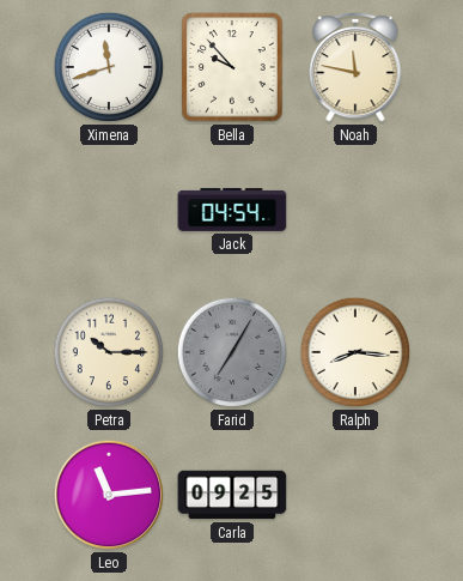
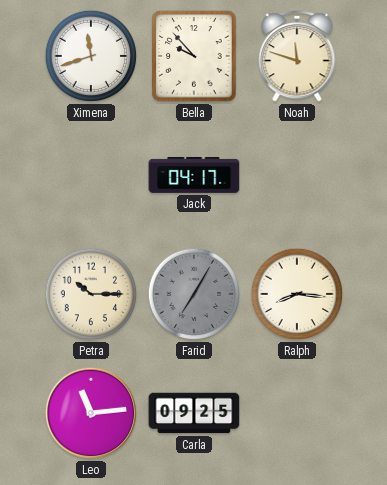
Noah: 11:47 -> 11:48
Jack: 04:54 -> 04:17
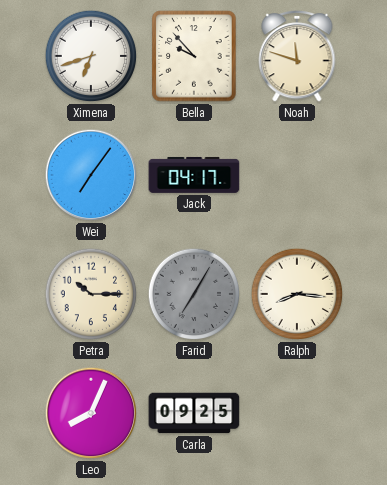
Ximena: 11:42 -> 6:42
Wei: none -> 7:06
Leo: 11:14 -> 8:04
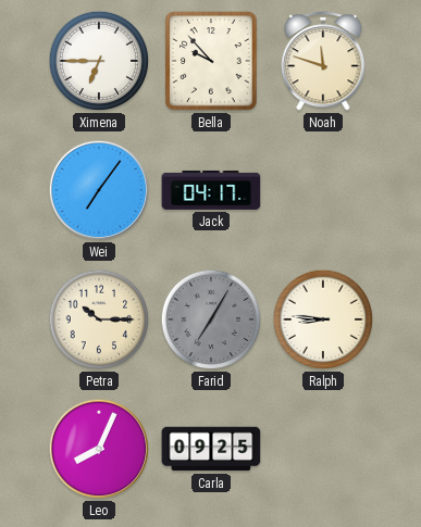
Ximena: 6:42 -> 6:45
Ralph: 8:16 -> 8:46
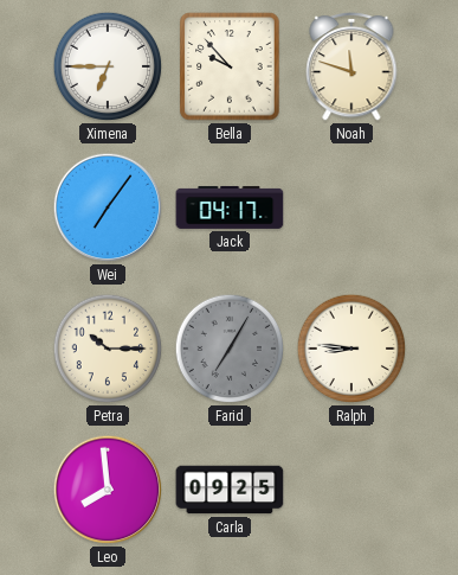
Leo: 8:04 -> 7:59
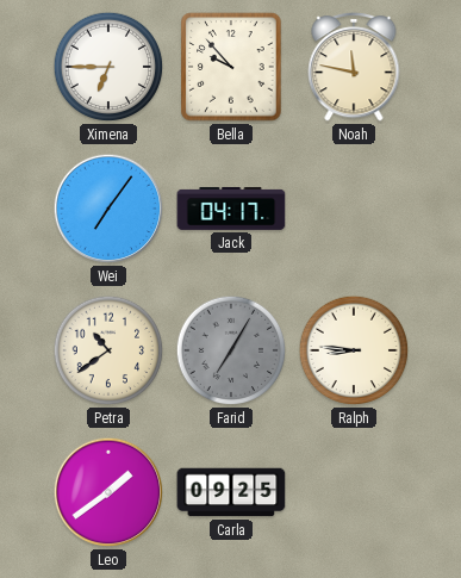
Noah: 11:48 -> 11:47
Petra: 10:15 -> 10:39
Leo: 7:59 -> 1:39
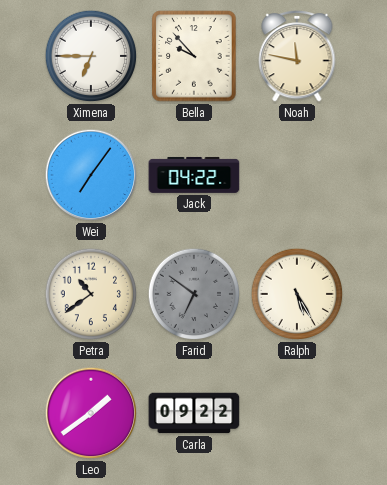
Jack: 04:17 -> 04:22
Farid: 7:05 -> 6:51
Ralph: 8:46 -> 5:25
Carla: 09:25 -> 09:22
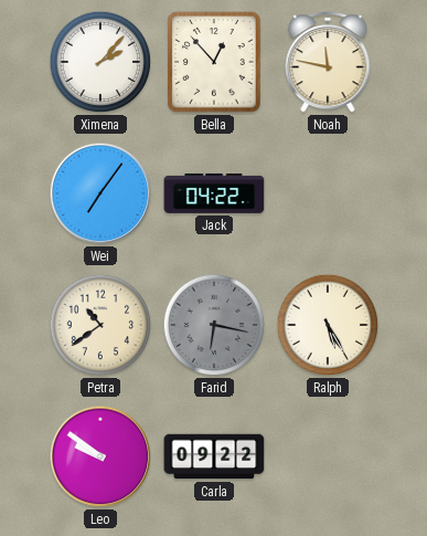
Ximena: 6:45 -> 2:07
Bella: 9:53 -> 12:53
Farid: 6:51 -> 6:17
Leo: 1:39 -> 9:51
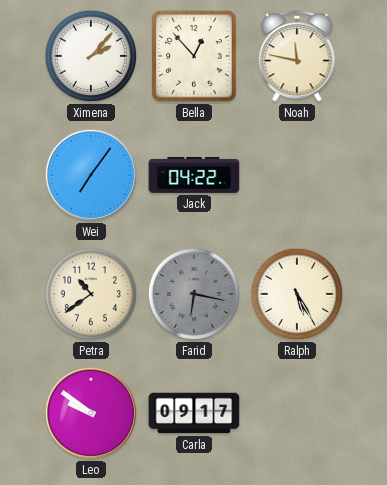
Carla: 09:22 -> 09:17
